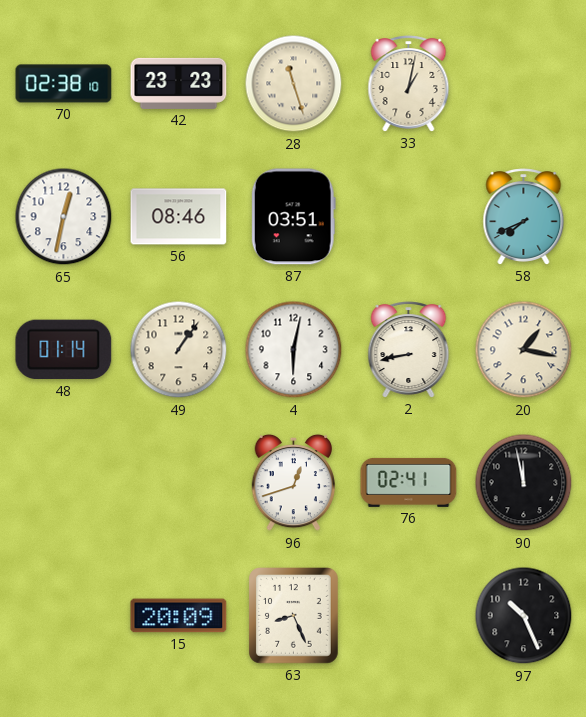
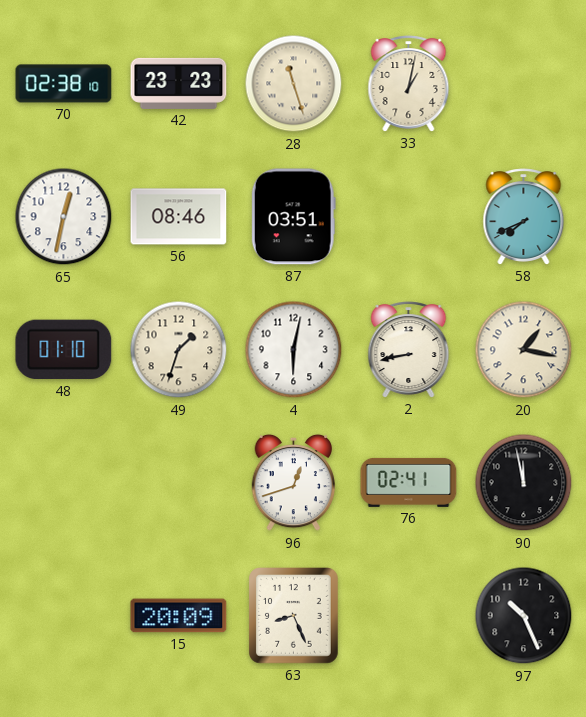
48: 01:14 -> 01:10
49: 1:06 -> 1:33
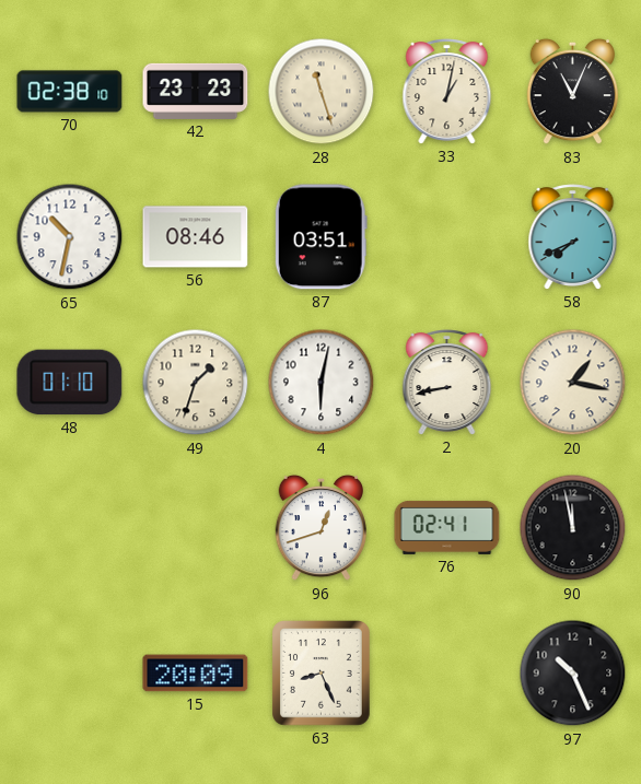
83: none -> 11:04
65: 12:32 -> 10:32
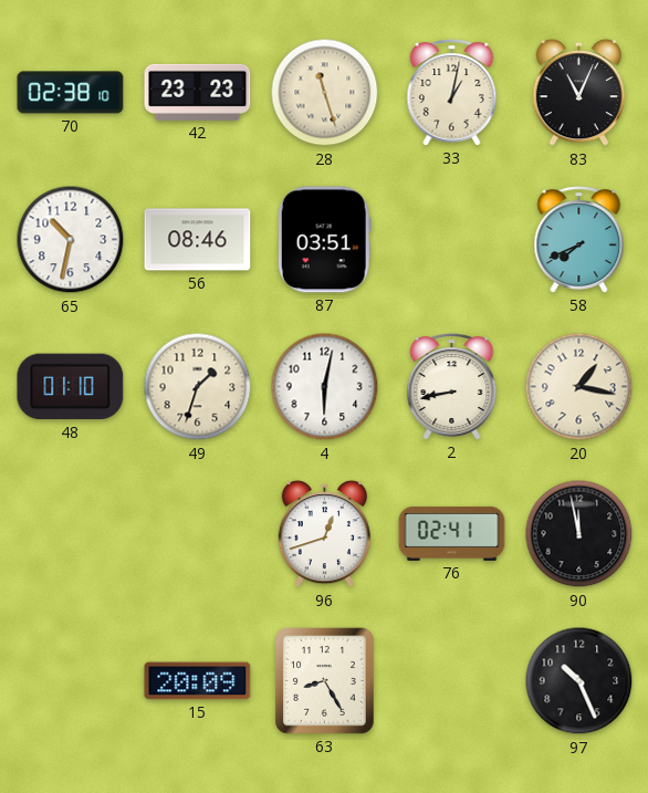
63: 8:26 -> 8:25
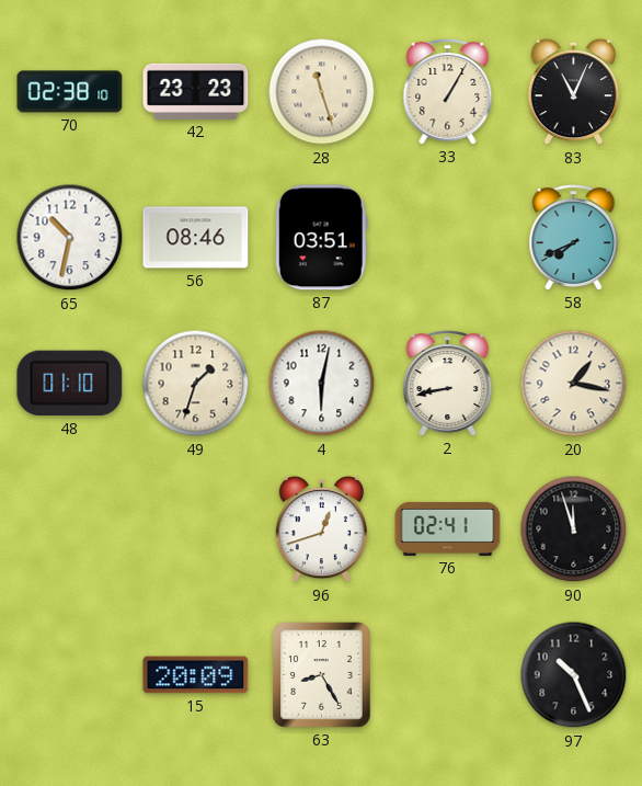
33: 1:02 -> 1:05
90: 11:58 -> 11:57
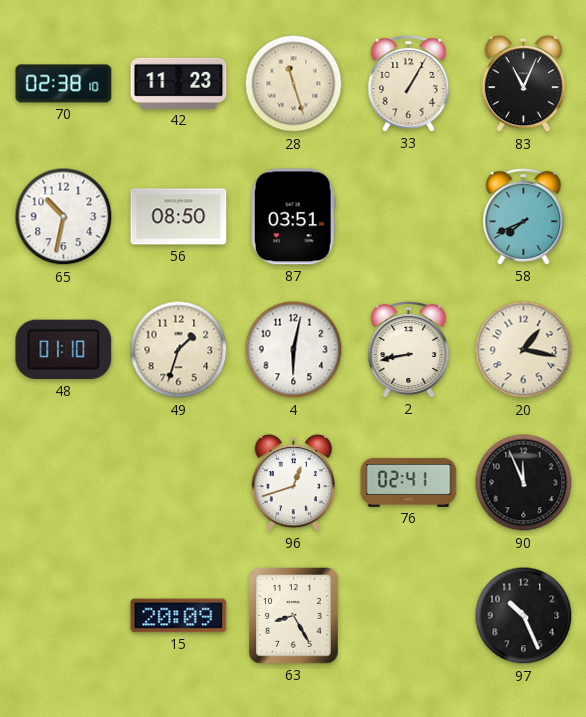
42: 23:23 -> 11:23
56: 08:46 -> 08:50
90: 11:57 -> 11:56
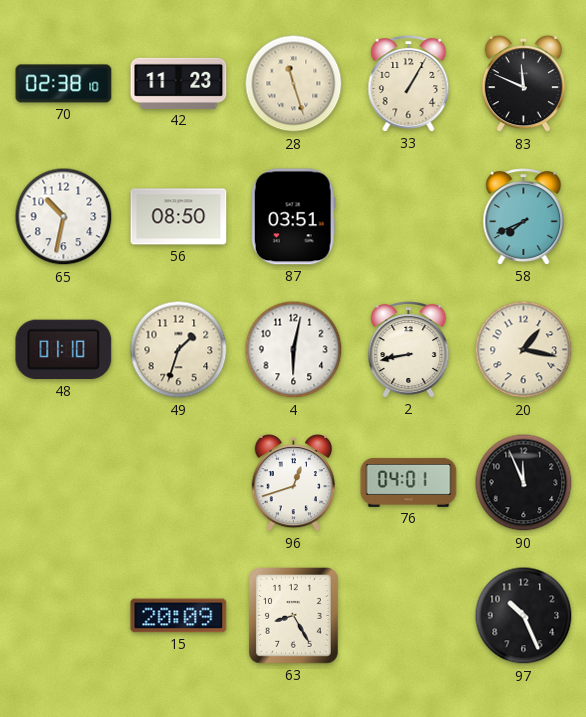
83: 11:04 -> 11:49
76: 02:41 -> 04:01
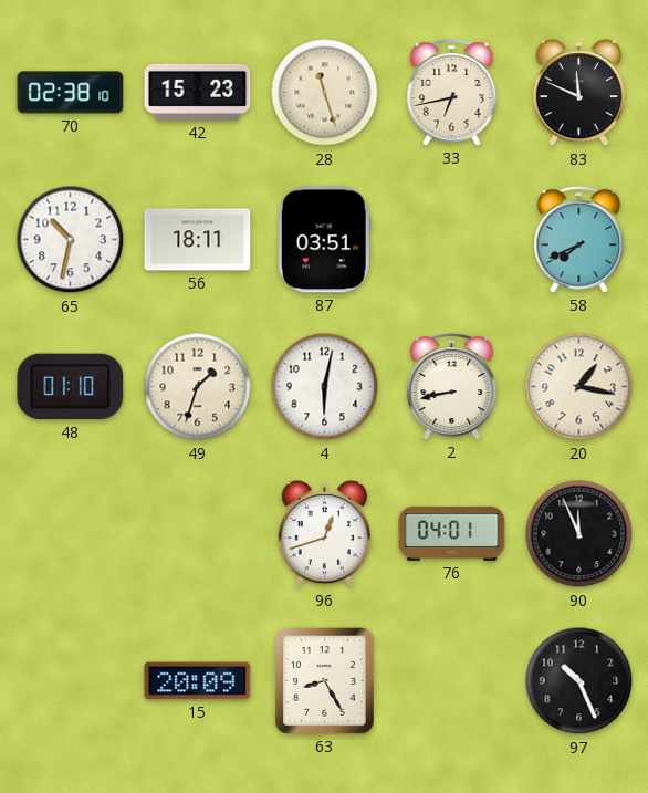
42: 11:23 -> 15:23
33: 1:05 -> 6:43
56: 08:50 -> 18:11
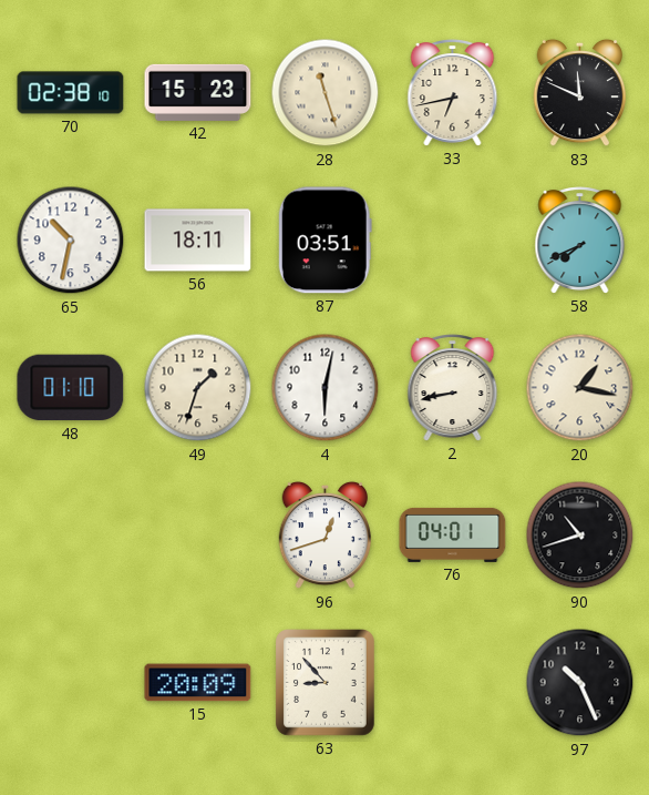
90: 11:56 -> 10:42
63: 8:25 -> 8:53
